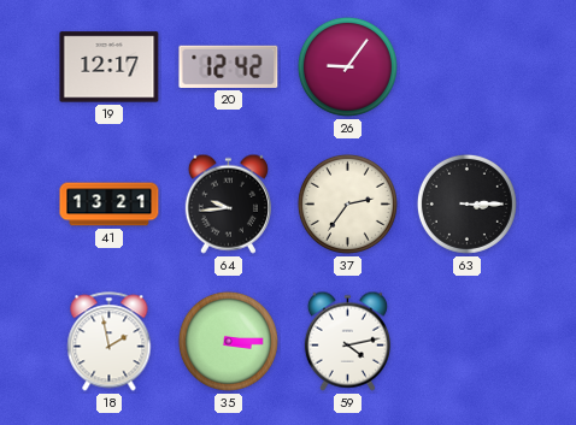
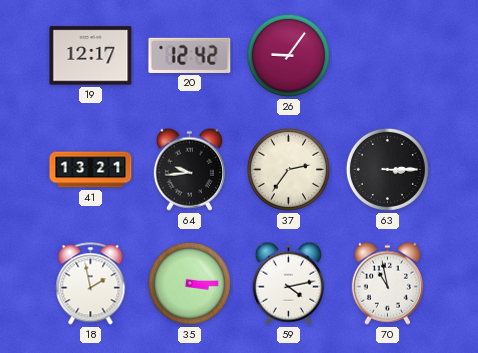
70: none -> 10:58
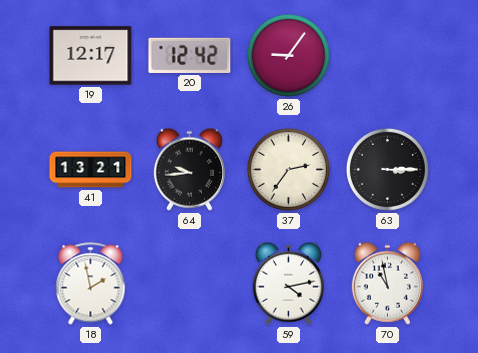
35: 3:15 -> none
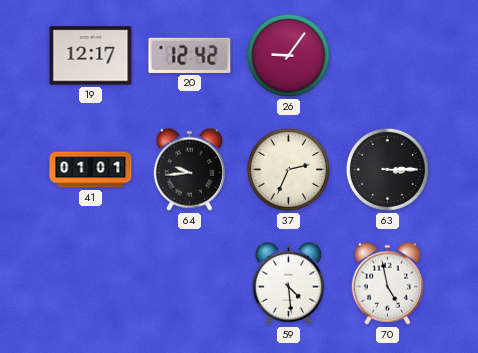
41: 13:21 -> 01:01
37: 2:36 -> 2:34
18: 1:58 -> none
59: 4:13 -> 4:29
70: 10:58 -> 4:58
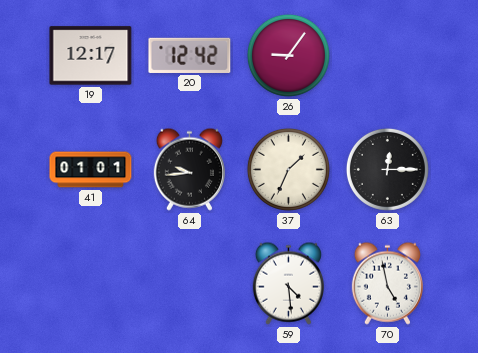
37: 2:34 -> 1:34
63: 3:15 -> 12:15
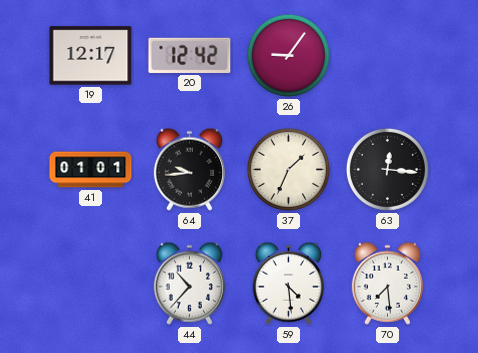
63: 12:15 -> 12:16
44: none -> 10:37
70: 4:58 -> 7:29
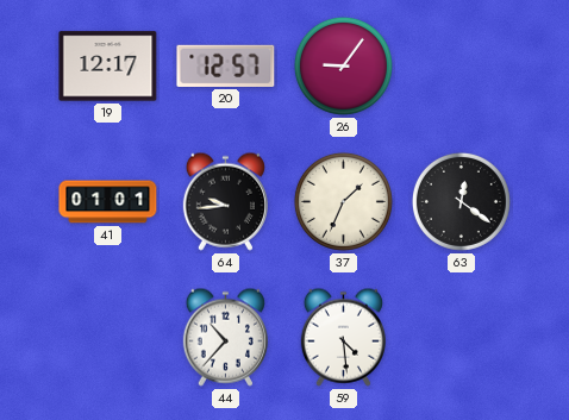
20: 12:42 -> 12:57
63: 12:16 -> 12:21
70: 7:29 -> none
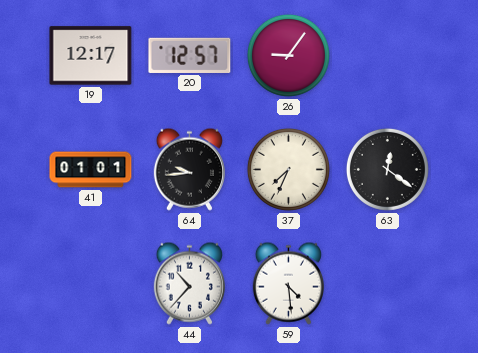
37: 1:34 -> 7:34
